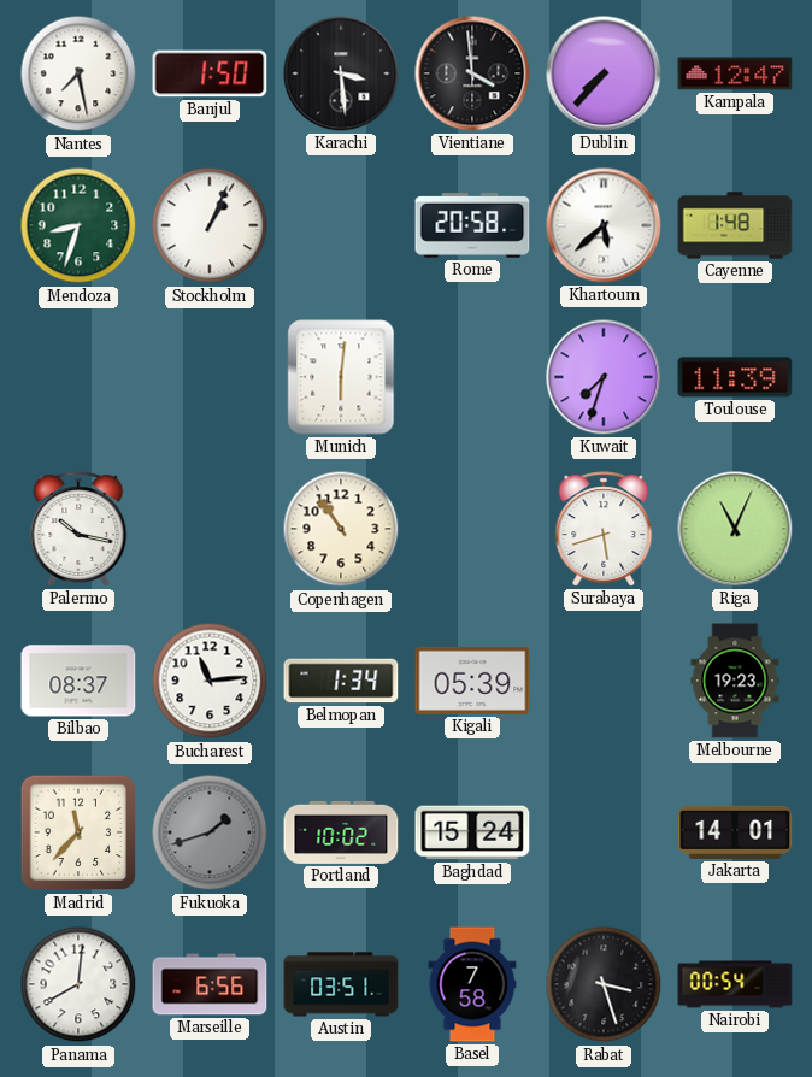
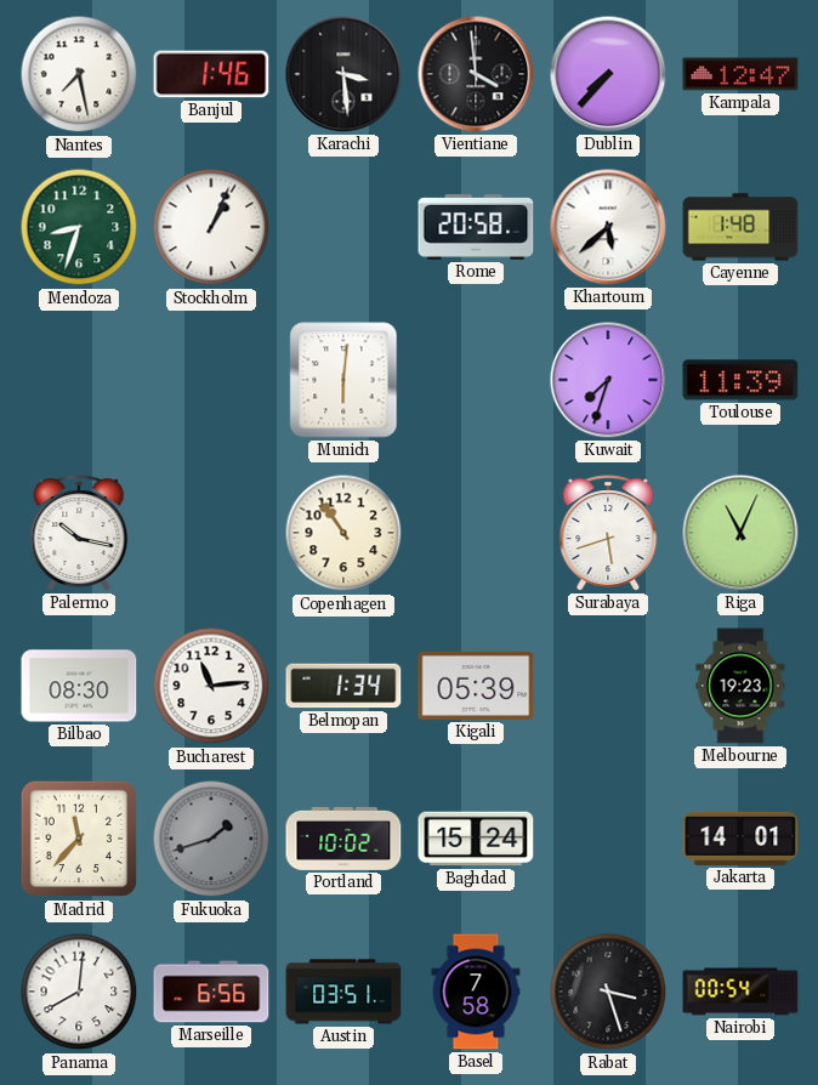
Banjul: 1:50 -> 1:46
Bilbao: 08:37 -> 08:30
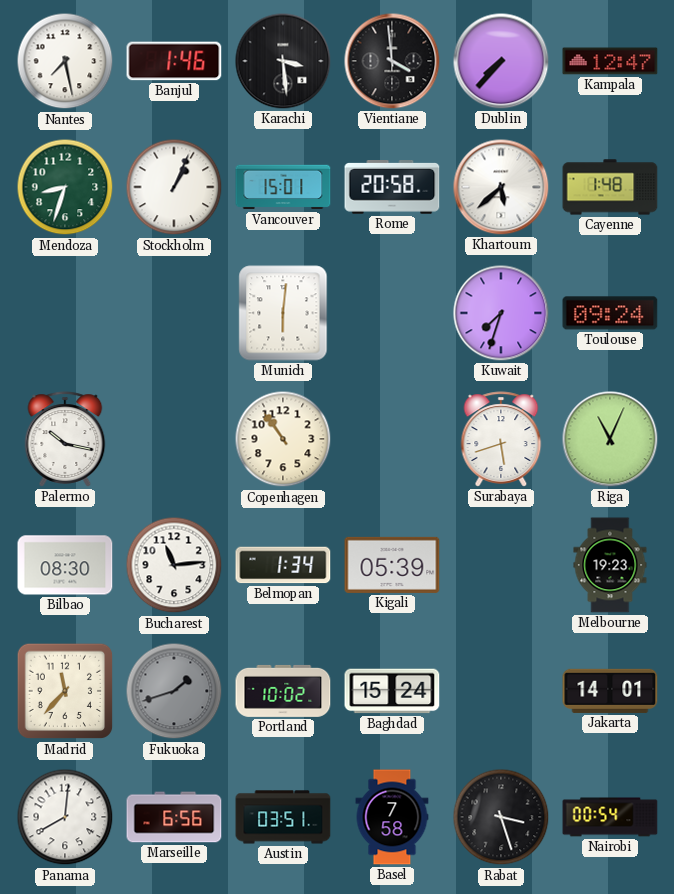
Vancouver: none -> 15:01
Toulouse: 11:39 -> 09:24
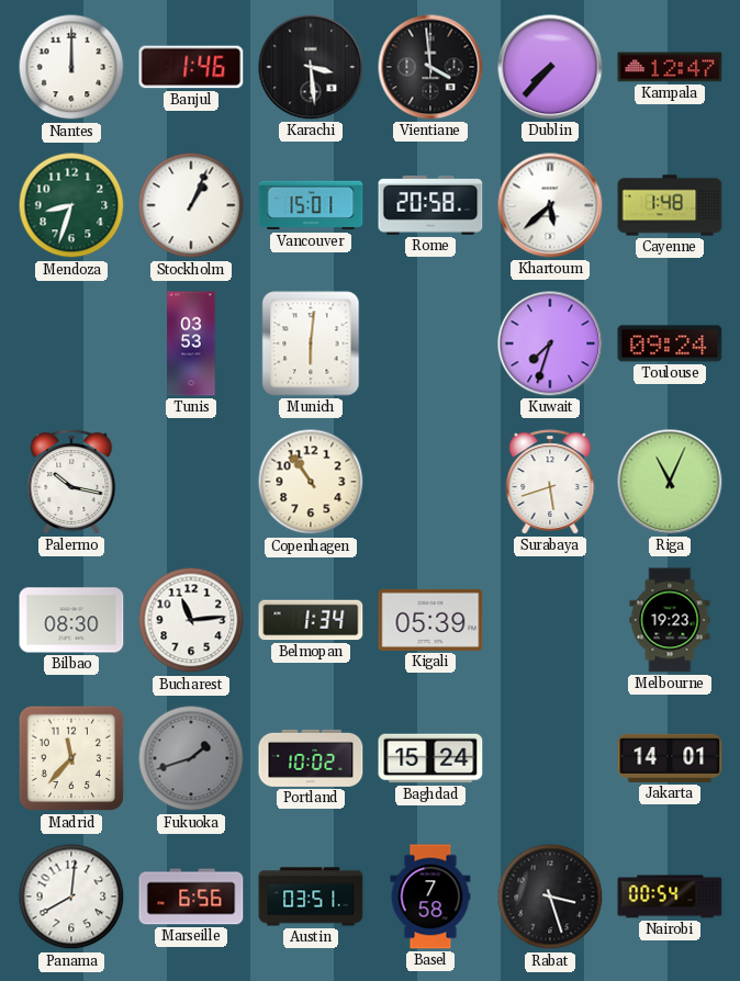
Nantes: 7:28 -> 12:00
Tunis: none -> 03:53
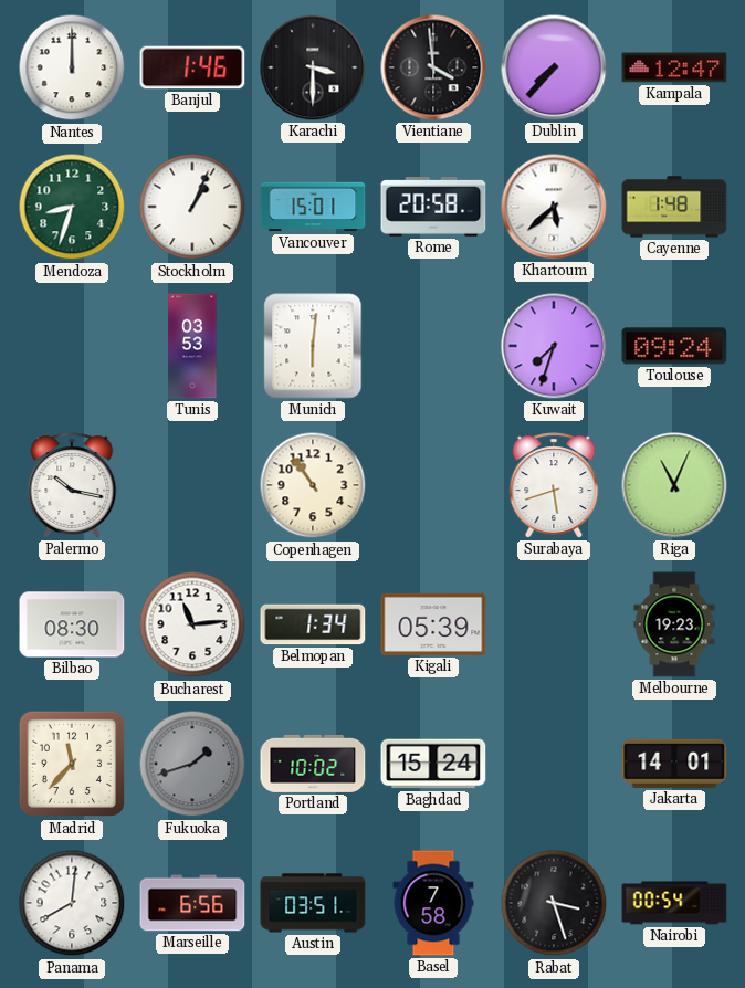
Karachi: 3:29 -> 3:30
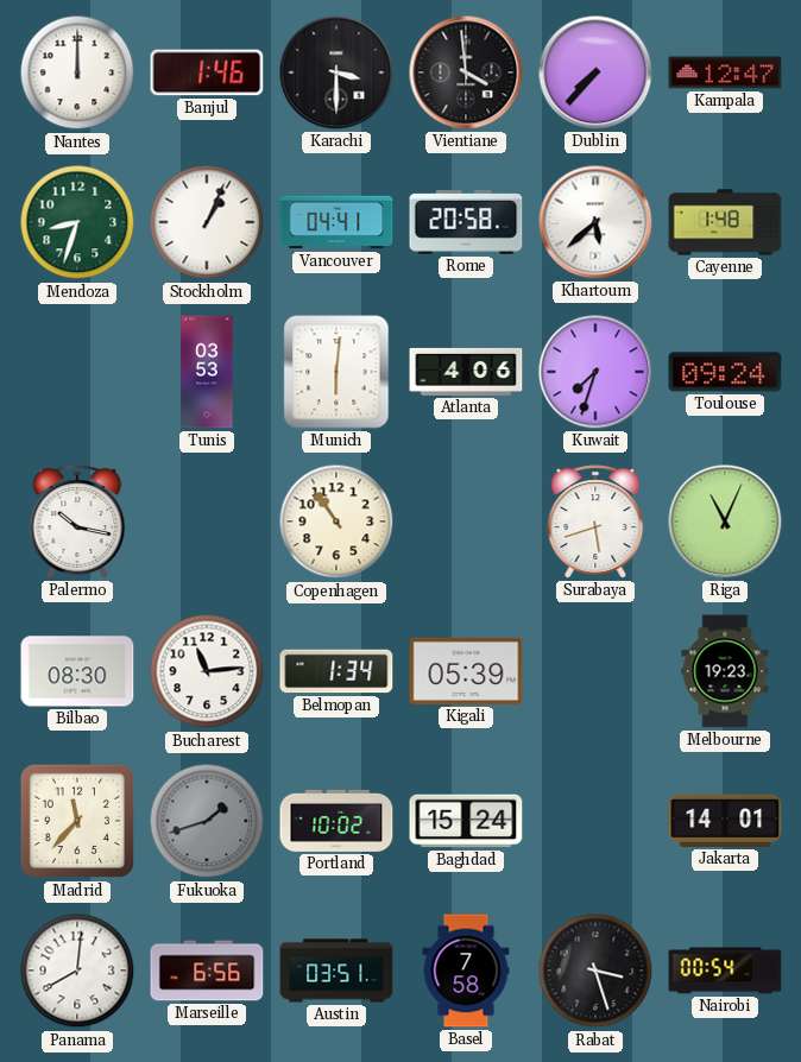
Vancouver: 15:01 -> 04:41
Atlanta: none -> 4:06
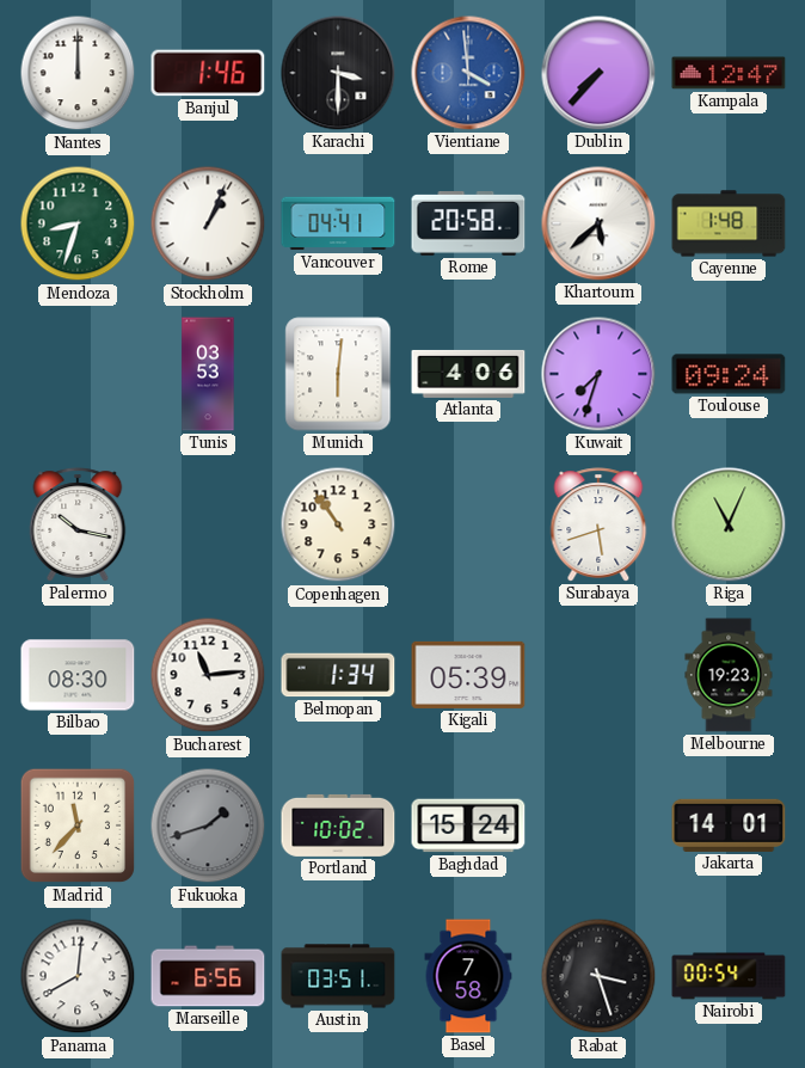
Vientiane dial: black -> blue
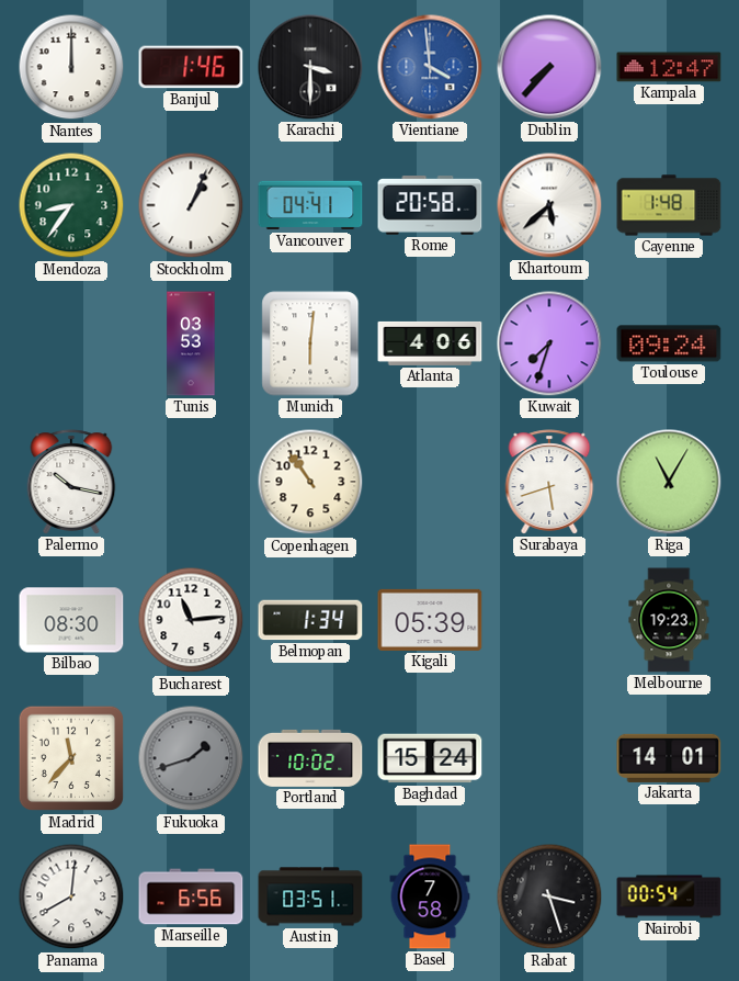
Mendoza: 8:33 -> 8:36
Riga: 11:04 -> 11:05
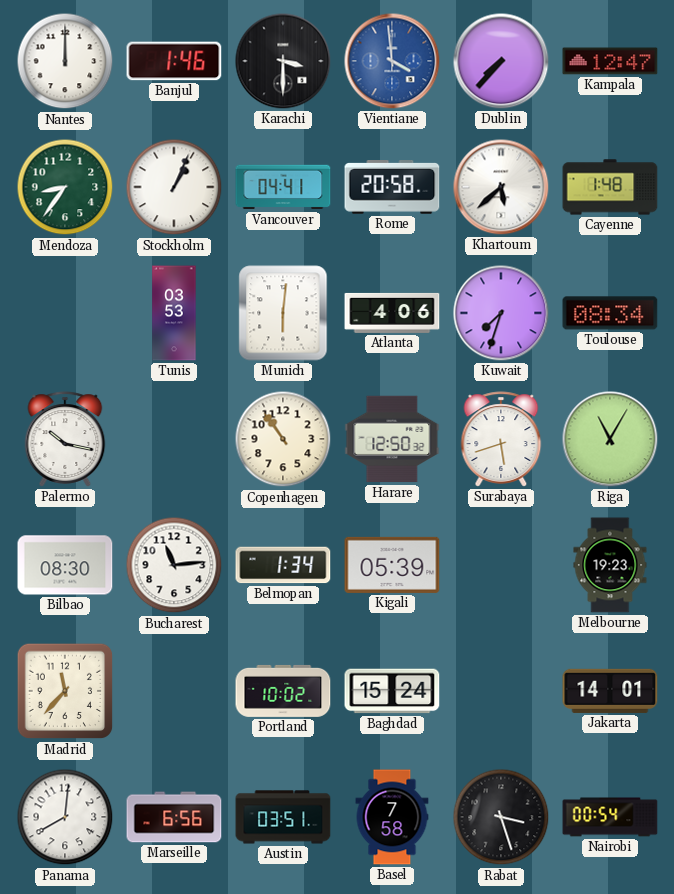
Toulouse: 09:24 -> 08:34
Harare: none -> 12:50
Fukuoka: 1:42 -> none
